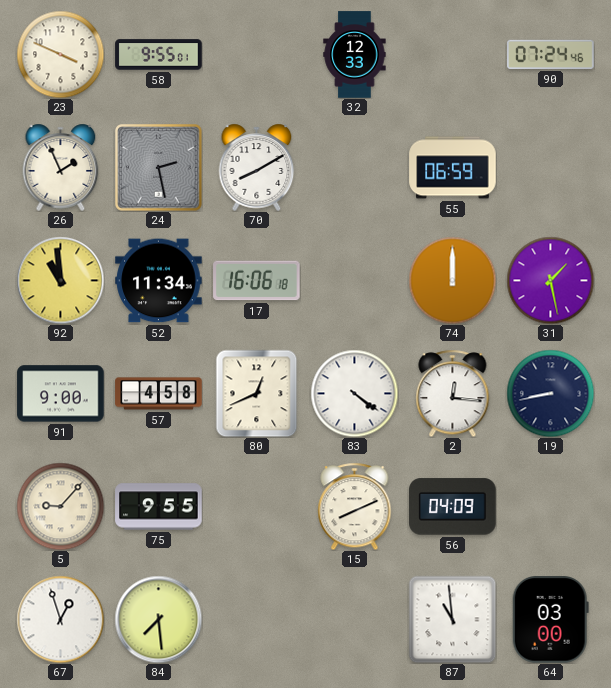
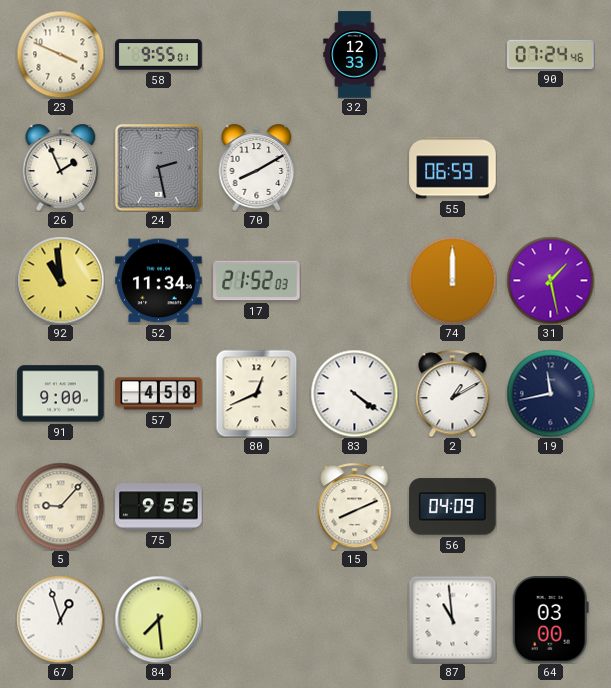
17: 16:06 -> 21:52
2: 12:16 -> 1:10
19: 8:43 -> 11:43
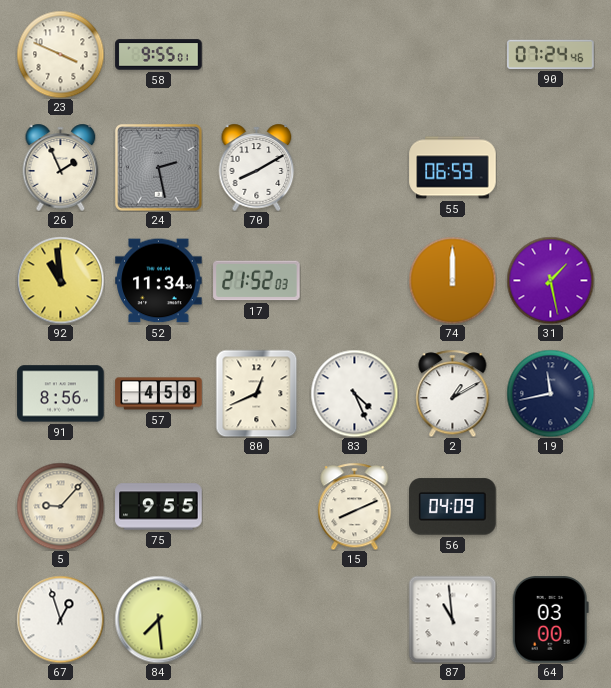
32: 12:33 -> none
91: 9:00 -> 8:56
83: 4:21 -> 4:26
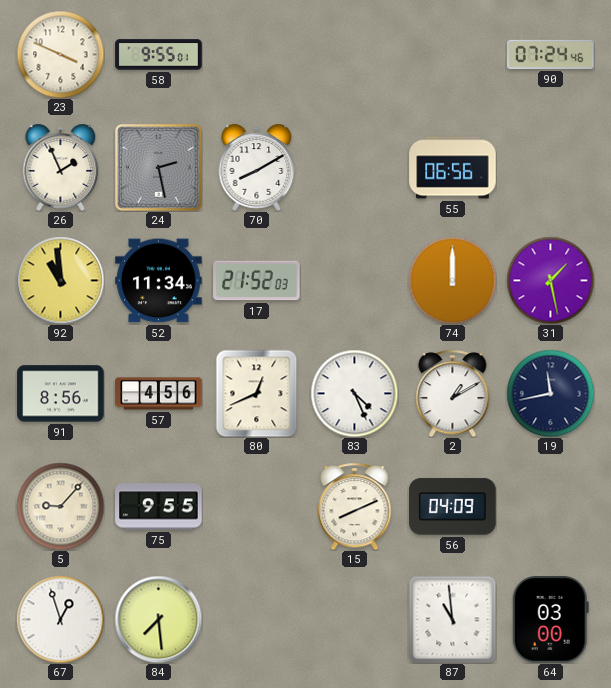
55: 06:59 -> 06:56
57: 4:58 -> 4:56
